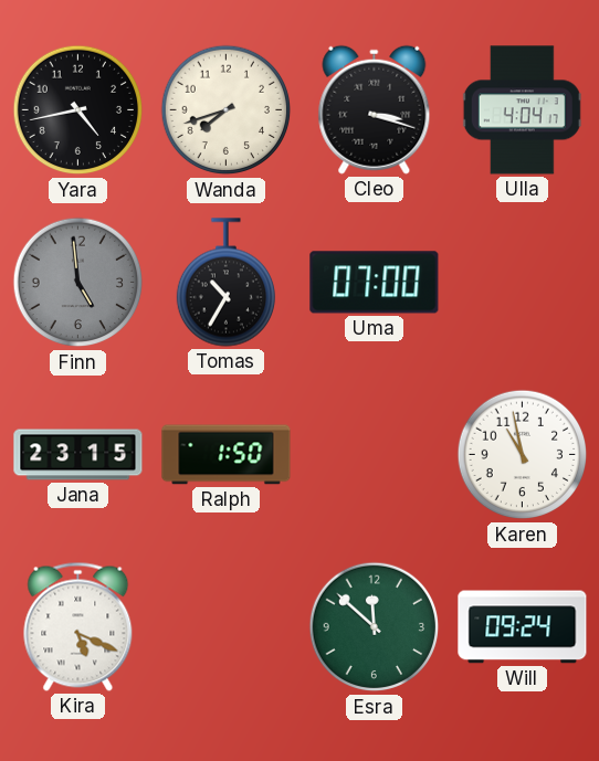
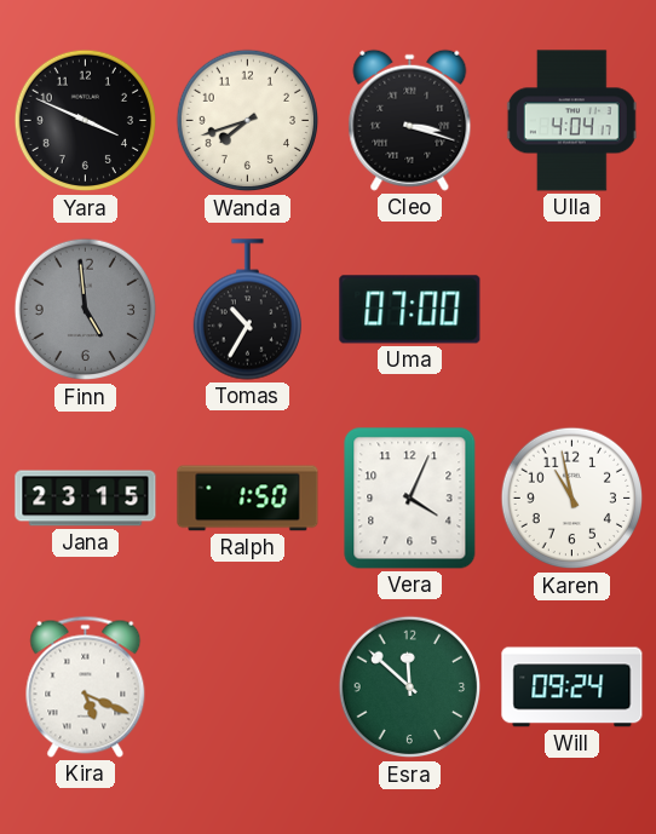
Yara: 4:43 -> 3:49
Vera: none -> 4:04
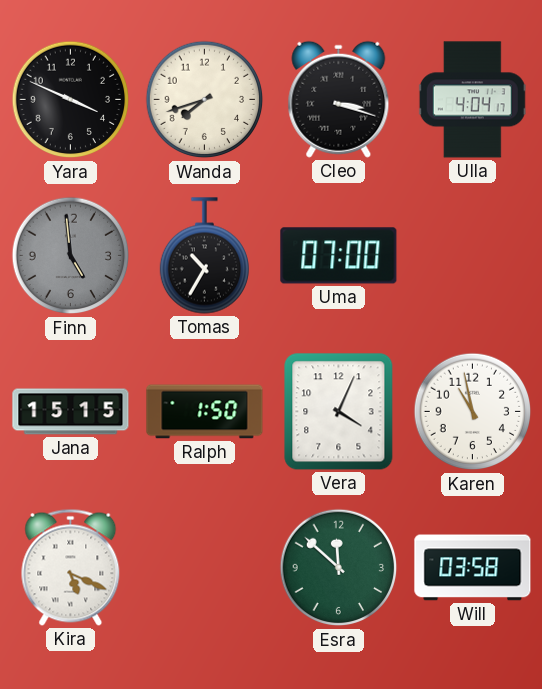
Jana: 23:15 -> 15:15
Will: 09:24 -> 03:58
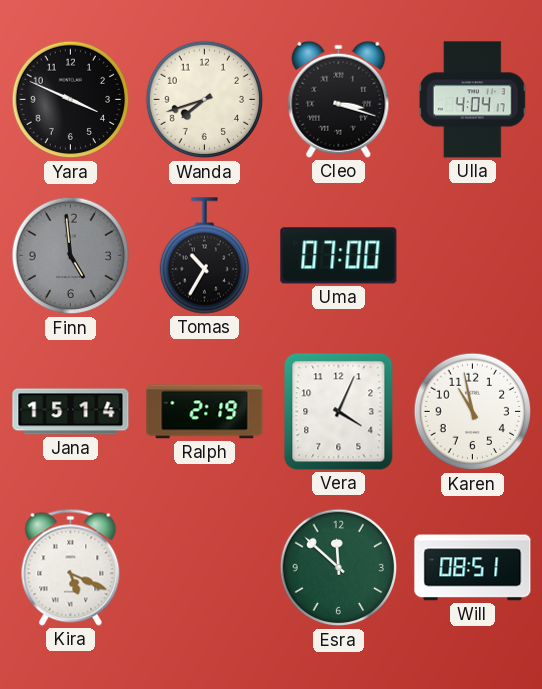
Jana: 15:15 -> 15:14
Ralph: 1:50 -> 2:19
Will: 03:58 -> 08:51
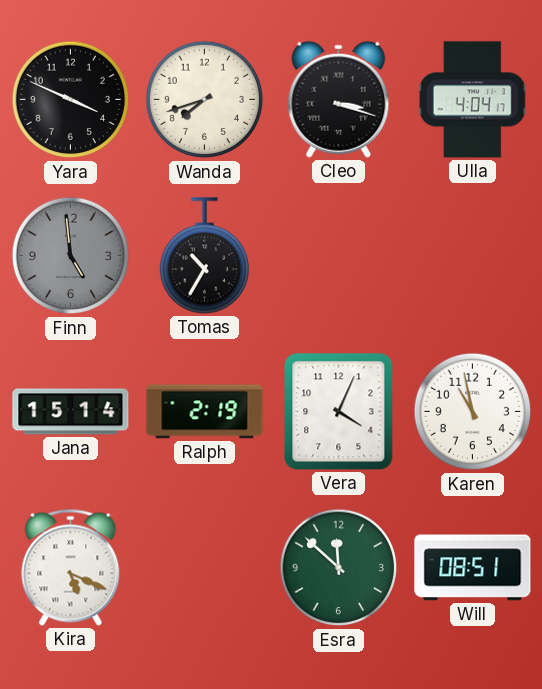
Uma: 07:00 -> none
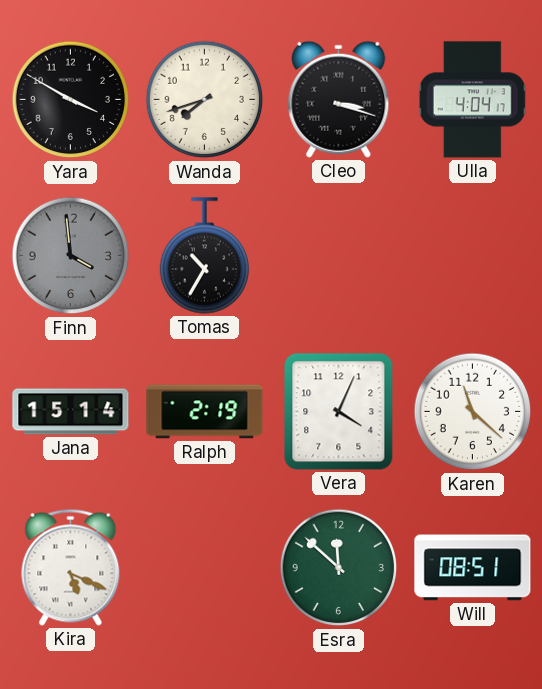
Yara: 3:49 -> 3:50
Finn: 4:59 -> 3:59
Karen: 10:58 -> 11:22
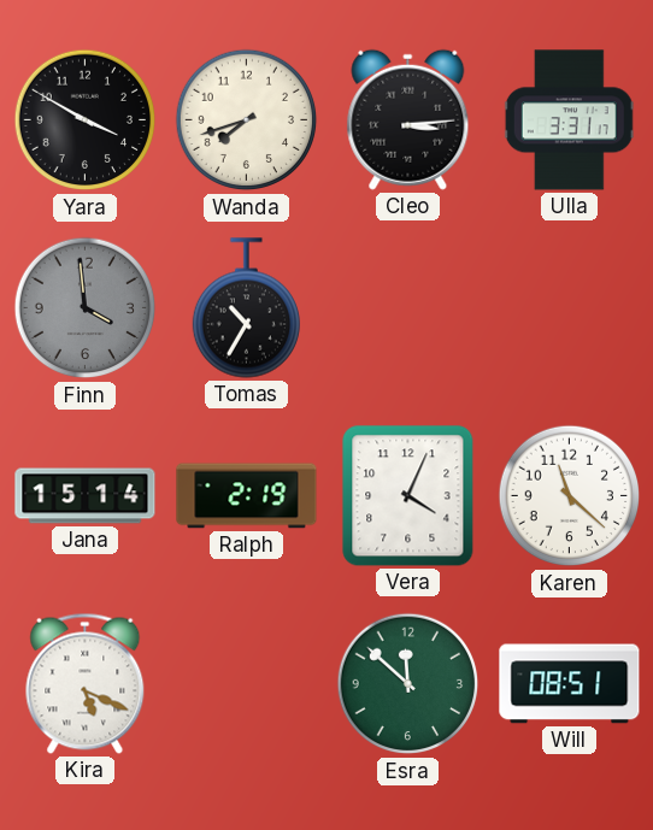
Cleo: 3:18 -> 3:14
Ulla: 4:04 -> 3:31
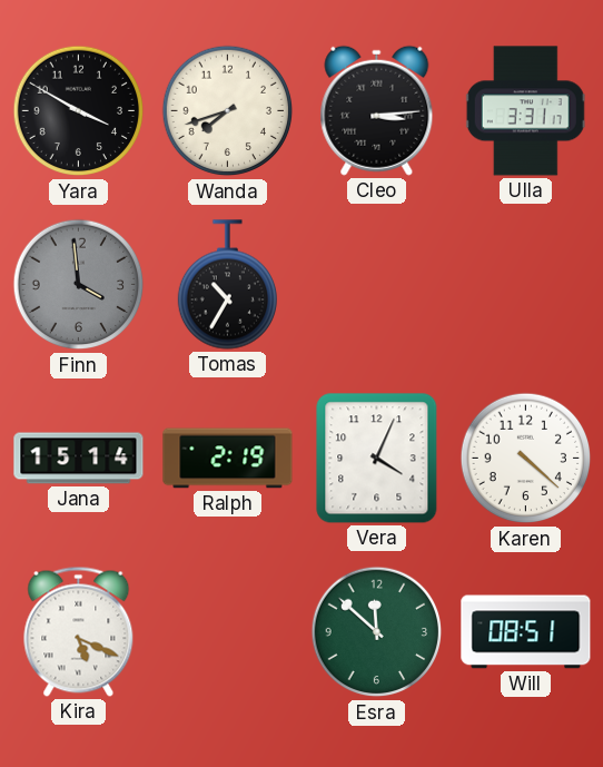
Karen: 11:22 -> 4:22
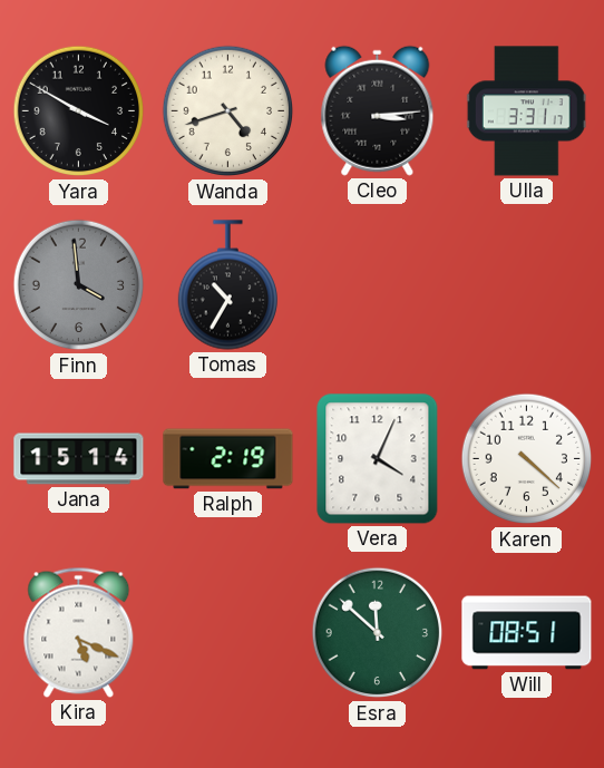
Wanda: 7:42 -> 4:42
